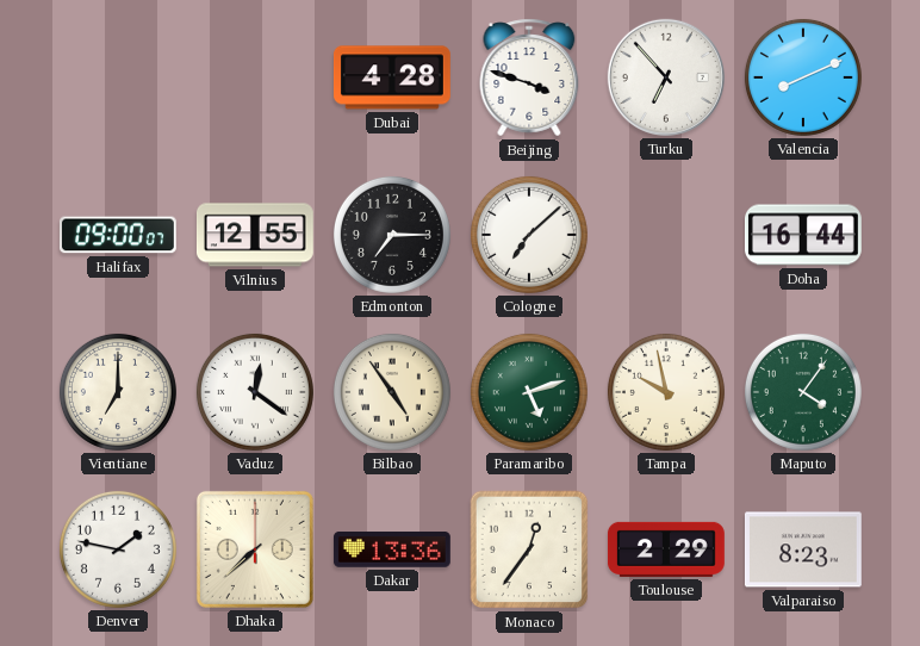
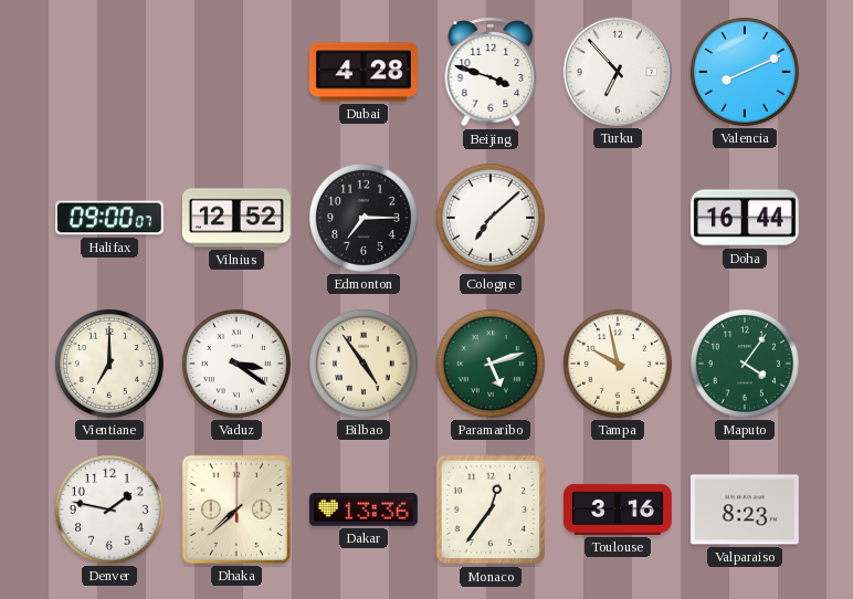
Vilnius: 12:55 -> 12:52
Vaduz: 12:21 -> 3:21
Toulouse: 2:29 -> 3:16
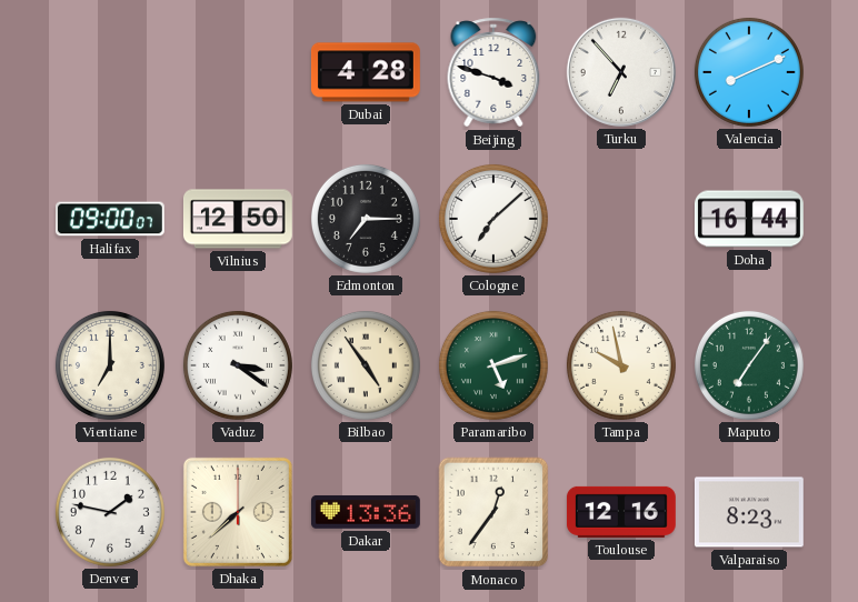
Vilnius: 12:52 -> 12:50
Maputo: 4:06 -> 7:06
Toulouse: 3:16 -> 12:16
